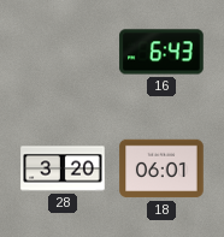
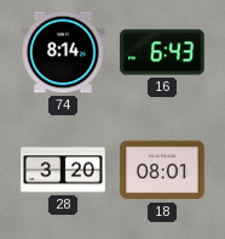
74: none -> 8:14
18: 06:01 -> 08:01
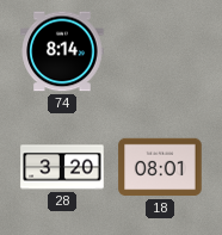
16: 6:43 -> none
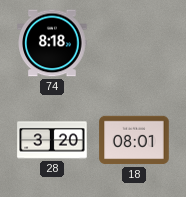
74: 8:14 -> 8:18
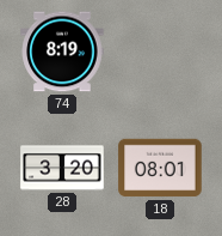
74: 8:18 -> 8:19
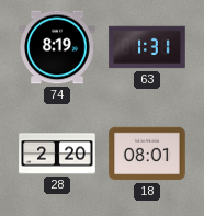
63: none -> 1:31
28: 3:20 -> 2:20
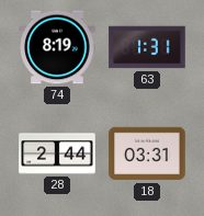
28: 2:20 -> 2:44
18: 08:01 -> 03:31
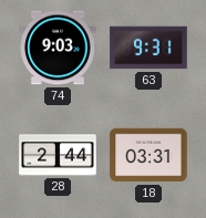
74: 8:19 -> 9:03
63: 1:31 -> 9:31
